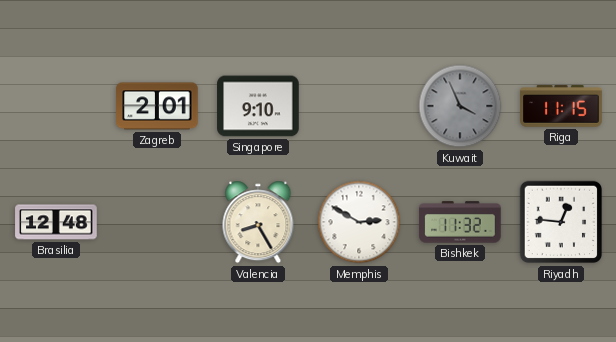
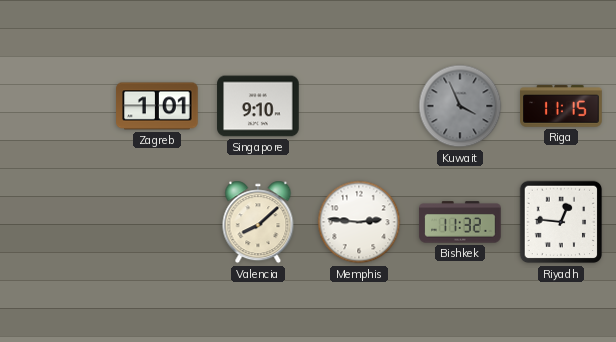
Zagreb: 2:01 -> 1:01
Brasilia: 12:48 -> none
Valencia: 8:25 -> 8:08
Memphis: 2:50 -> 2:46
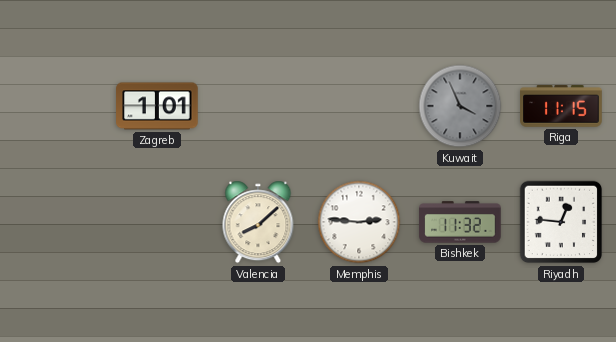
Singapore: 9:10 -> none
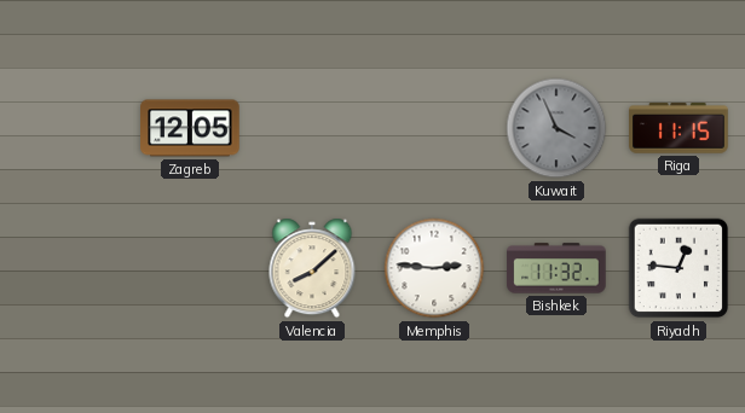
Zagreb: 1:01 -> 12:05
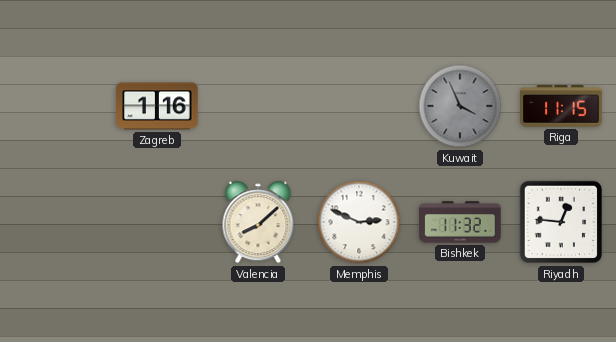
Zagreb: 12:05 -> 1:16
Memphis: 2:46 -> 2:49
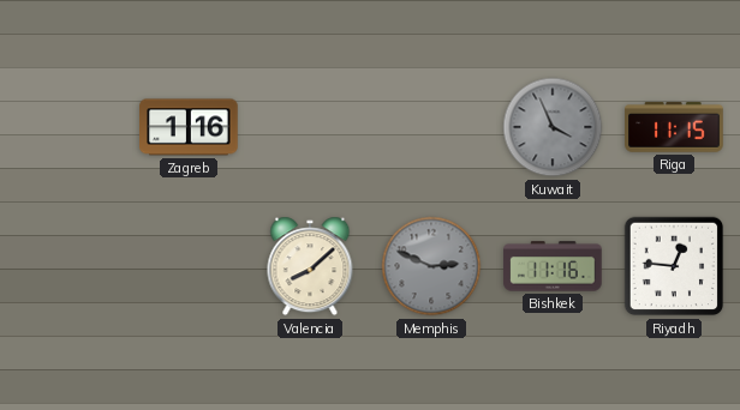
Memphis dial: white -> grey
Bishkek: 11:32 -> 11:16
